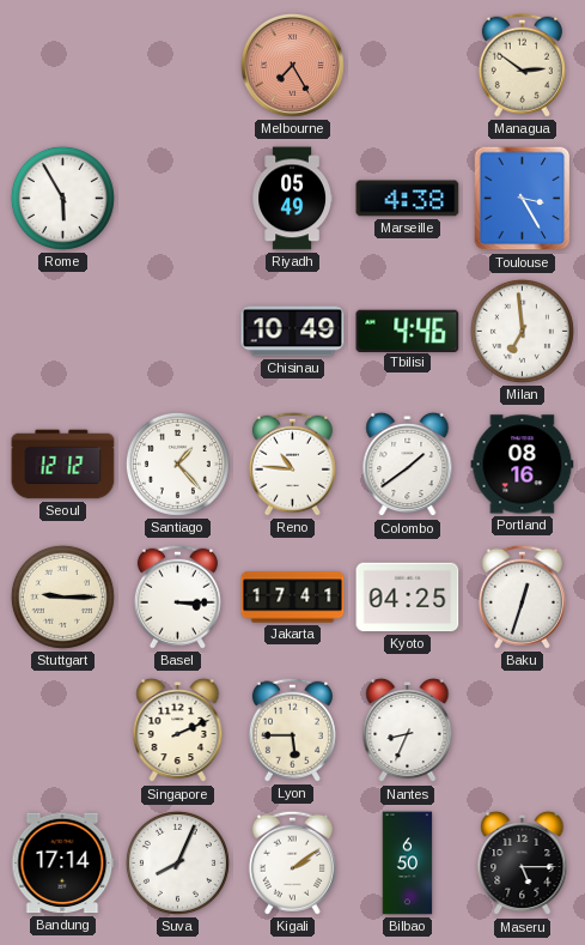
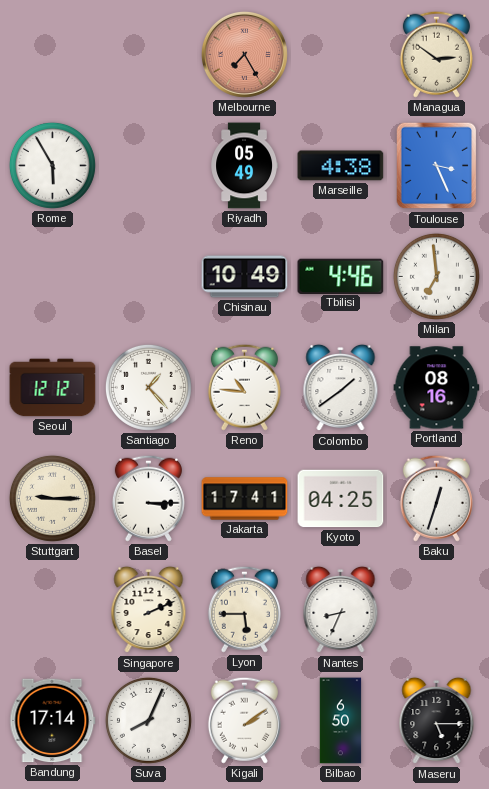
Toulouse: 3:25 -> 3:26
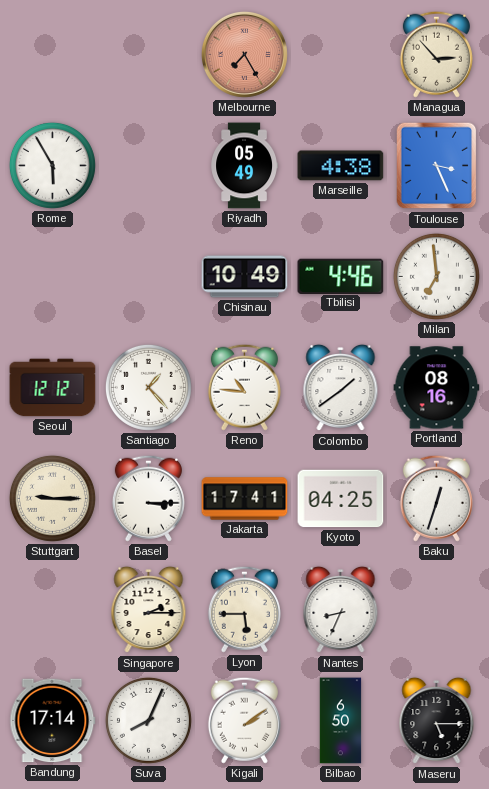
Managua: 2:51 -> 2:53
Singapore: 2:11 -> 2:15
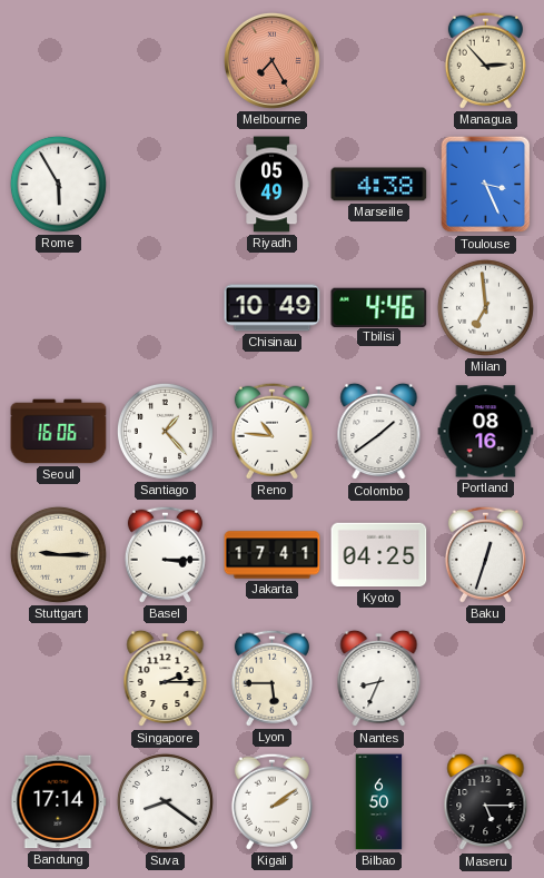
Seoul: 12:12 -> 16:06
Suva: 8:04 -> 8:21
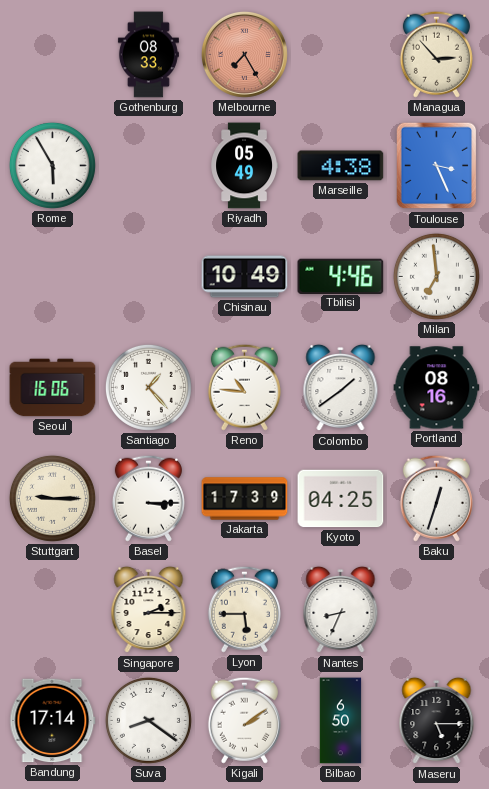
Gothenburg: none -> 08:33
Jakarta: 17:41 -> 17:39
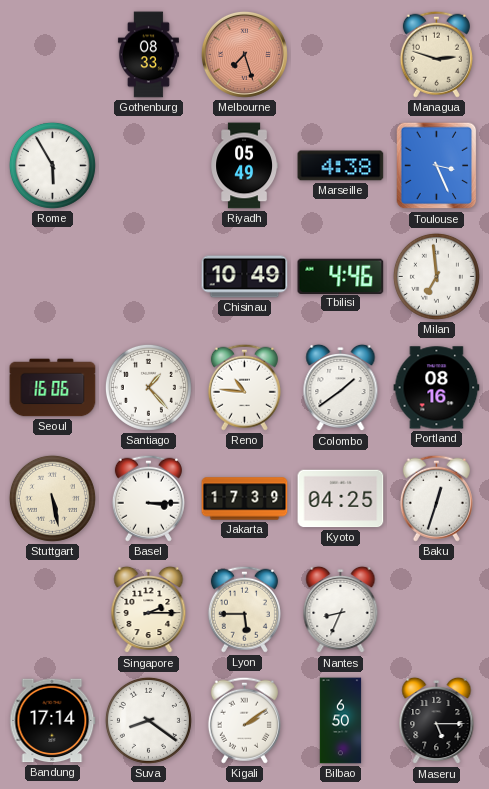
Melbourne: 7:25 -> 7:27
Managua: 2:53 -> 2:48
Stuttgart: 9:15 -> 5:28
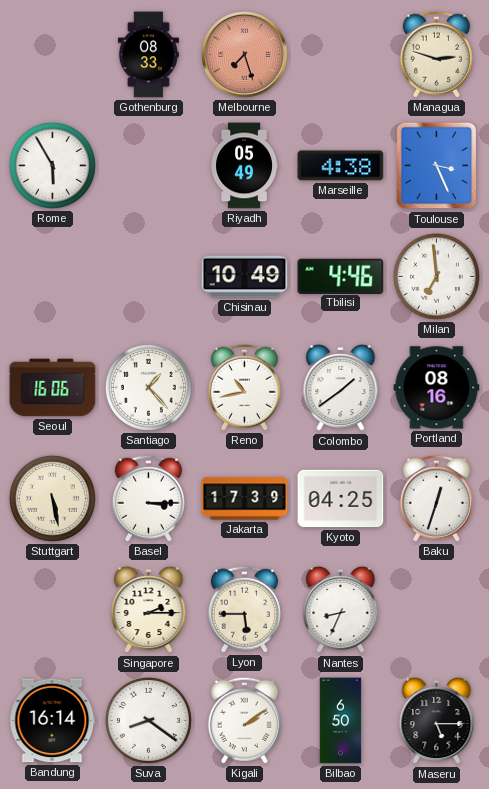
Reno: 10:46 -> 10:43
Bandung: 17:14 -> 16:14
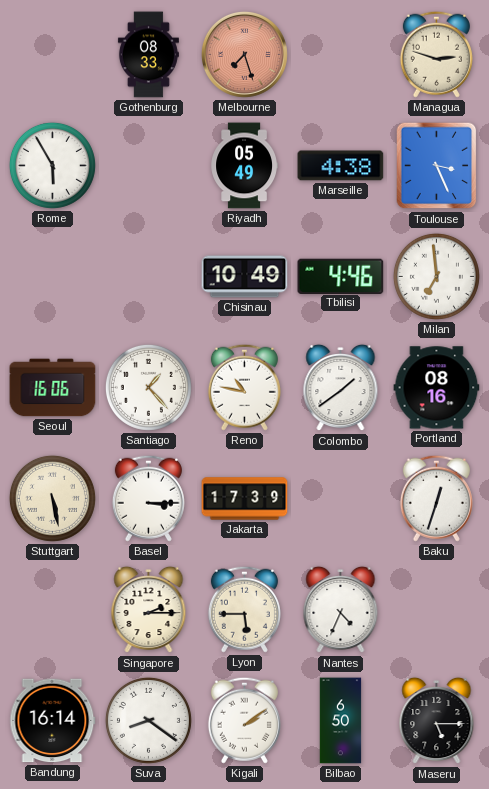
Reno: 10:43 -> 10:47
Kyoto: 04:25 -> none
Nantes: 8:34 -> 4:34
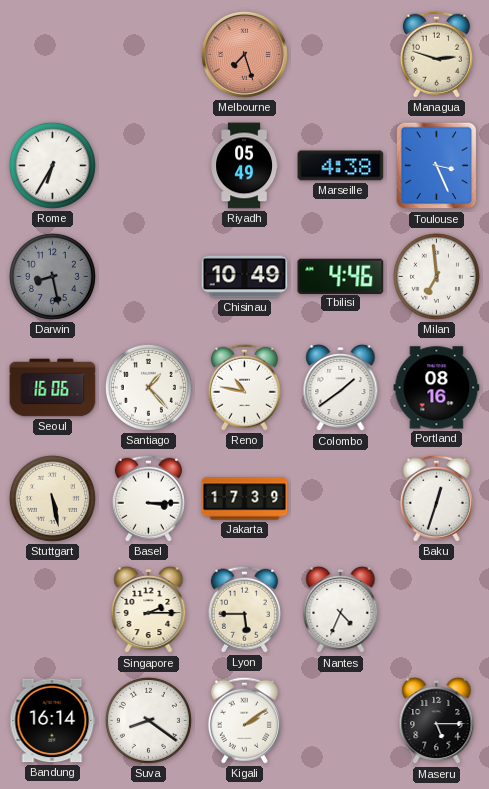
Gothenburg: 08:33 -> none
Rome: 5:55 -> 6:35
Darwin: none -> 8:28
Bilbao: 6:50 -> none
